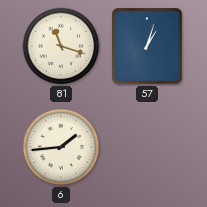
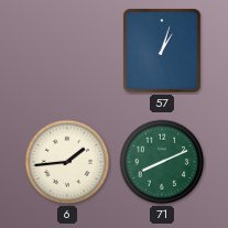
81: 11:18 -> none
71: none -> 8:11
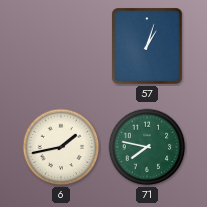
6: 1:44 -> 1:43
71: 8:11 -> 7:47
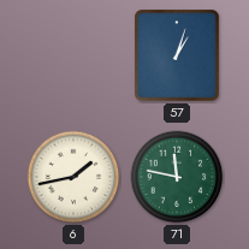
71: 7:47 -> 11:47
